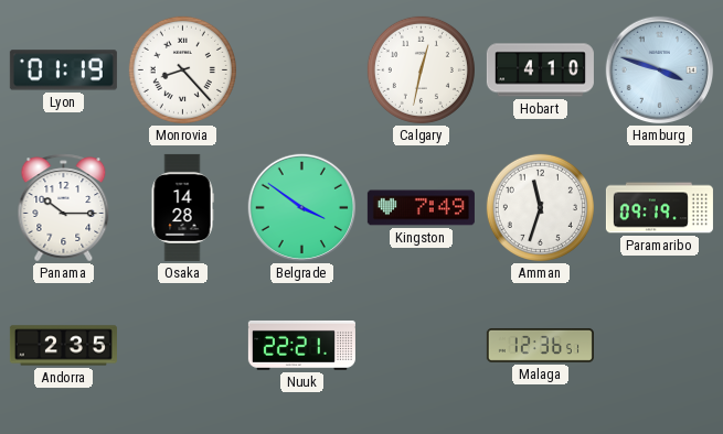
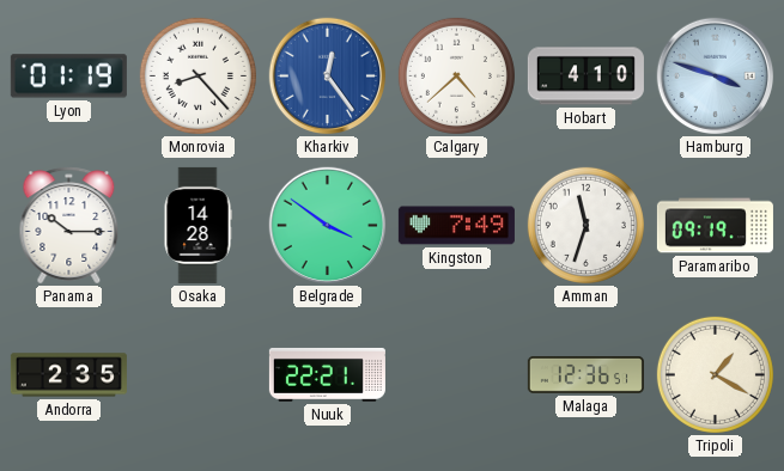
Kharkiv: none -> 12:24
Calgary: 12:32 -> 4:38
Tripoli: none -> 1:20
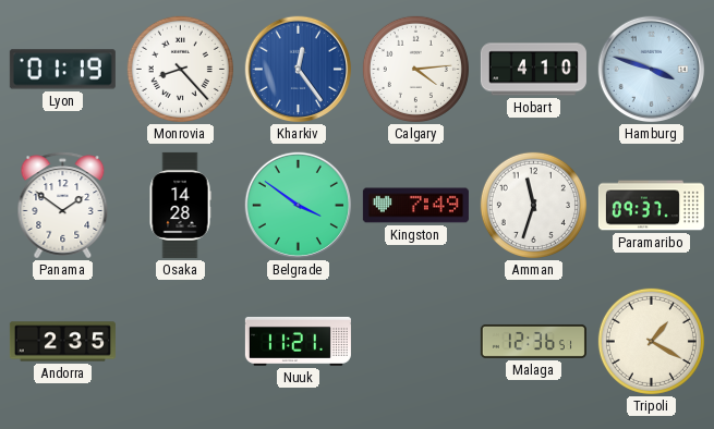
Calgary: 4:38 -> 4:14
Panama: 10:15 -> 1:51
Paramaribo: 09:19 -> 09:37
Nuuk: 22:21 -> 11:21
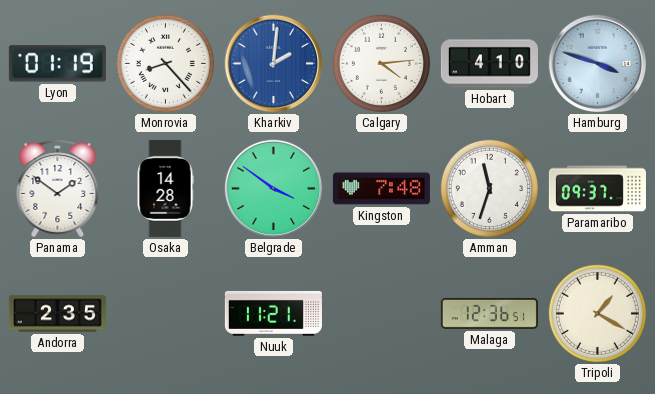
Kharkiv: 12:24 -> 2:01
Kingston: 7:49 -> 7:48
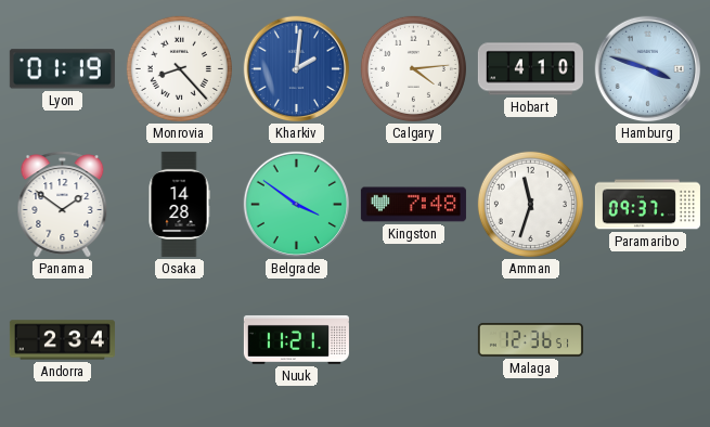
Andorra: 2:35 -> 2:34
Tripoli: 1:20 -> none
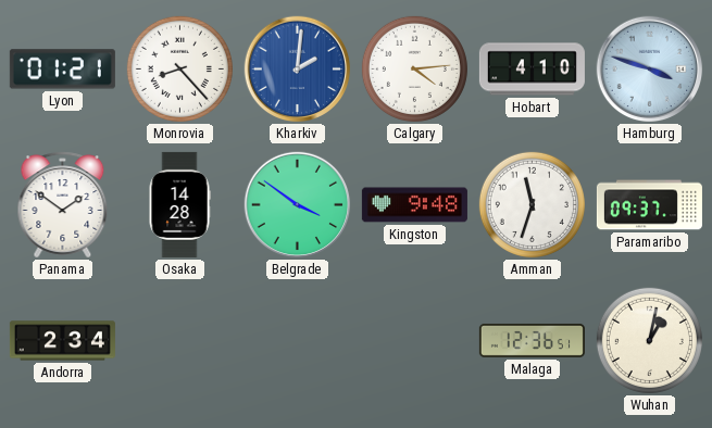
Lyon: 01:19 -> 01:21
Kingston: 7:48 -> 9:48
Nuuk: 11:21 -> none
Wuhan: none -> 1:02
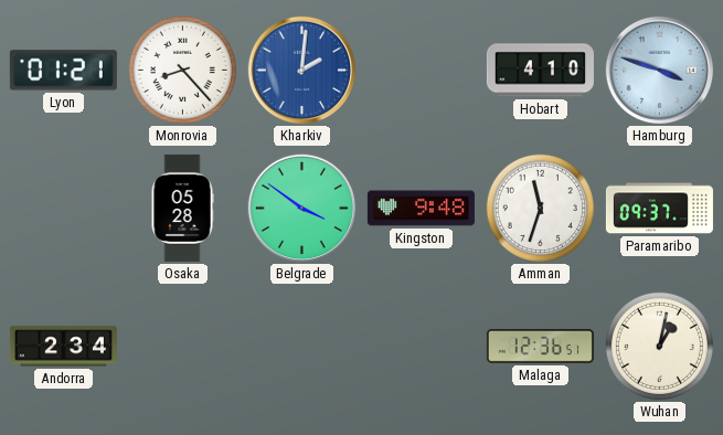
Calgary: 4:14 -> none
Panama: 1:51 -> none
Osaka: 14:28 -> 05:28
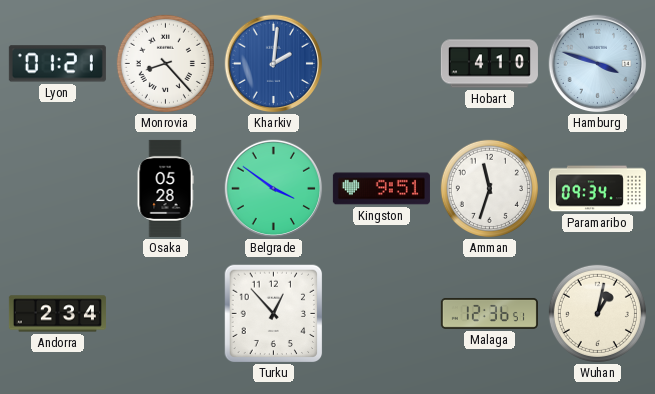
Kingston: 9:48 -> 9:51
Paramaribo: 09:37 -> 09:34
Turku: none -> 12:53
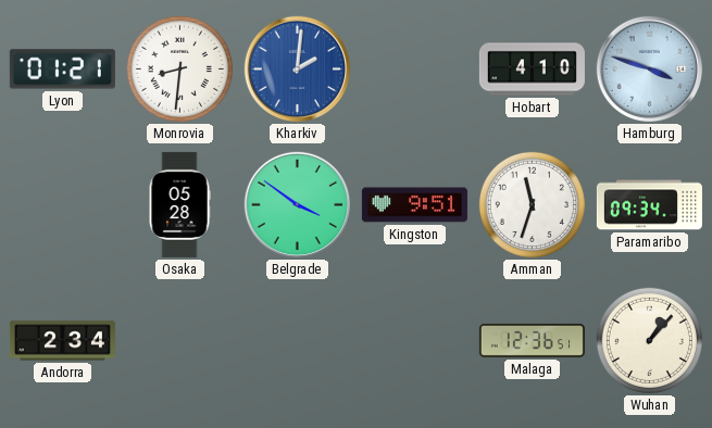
Monrovia: 8:23 -> 8:31
Turku: 12:53 -> none
Wuhan: 1:02 -> 1:07
